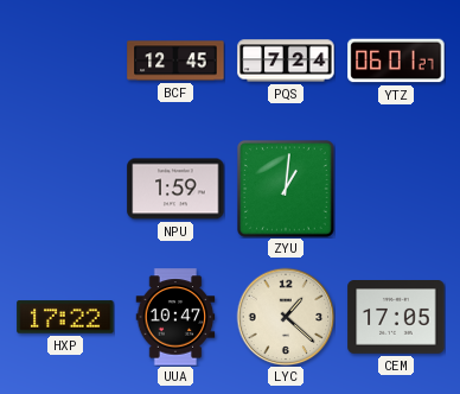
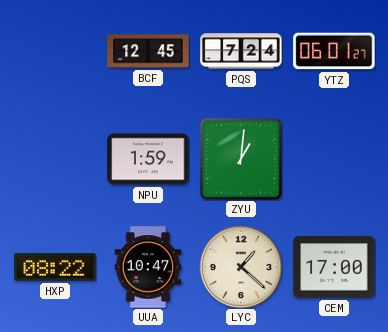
HXP: 17:22 -> 08:22
CEM: 17:05 -> 17:00
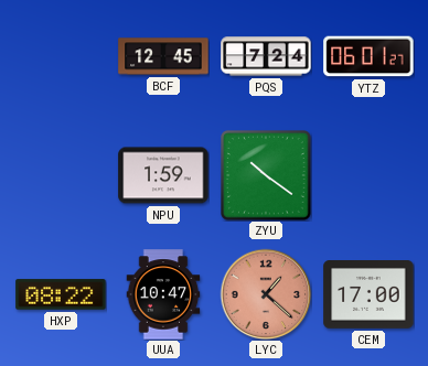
ZYU: 1:01 -> 10:21
LYC dial: cream -> salmon
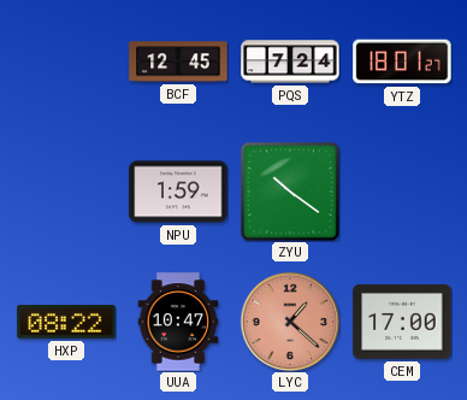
YTZ: 06:01 -> 18:01
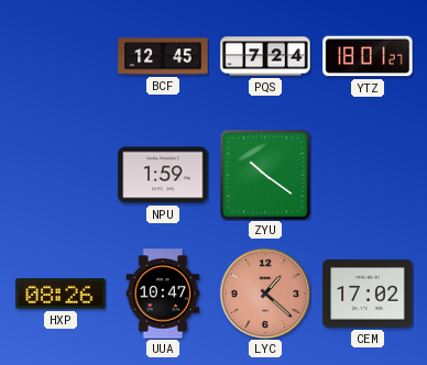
HXP: 08:22 -> 08:26
CEM: 17:00 -> 17:02
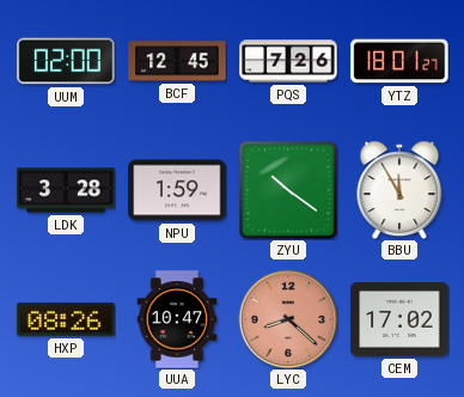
UUM: none -> 02:00
PQS: 7:24 -> 7:26
LDK: none -> 3:28
BBU: none -> 11:55
LYC: 1:22 -> 8:22
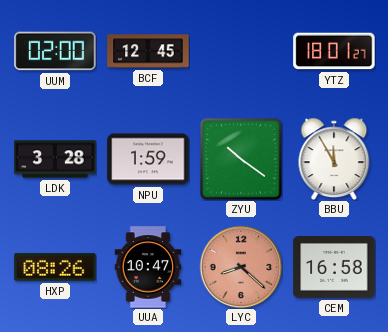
PQS: 7:26 -> none
CEM: 17:02 -> 16:58
